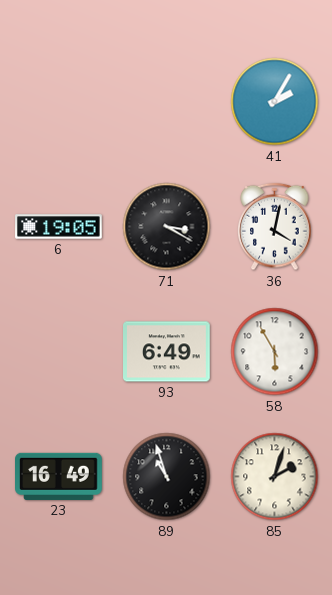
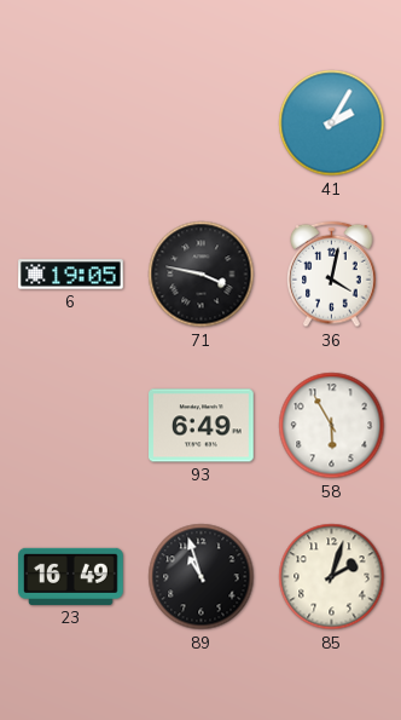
71: 3:20 -> 3:47
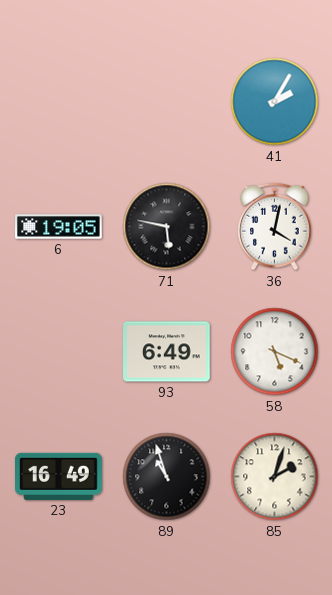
71: 3:47 -> 5:47
58: 5:55 -> 5:19
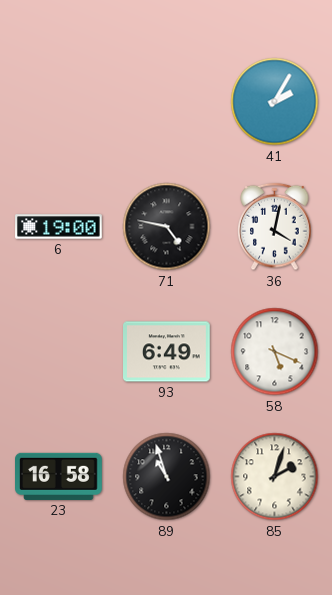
6: 19:05 -> 19:00
71: 5:47 -> 4:47
23: 16:49 -> 16:58
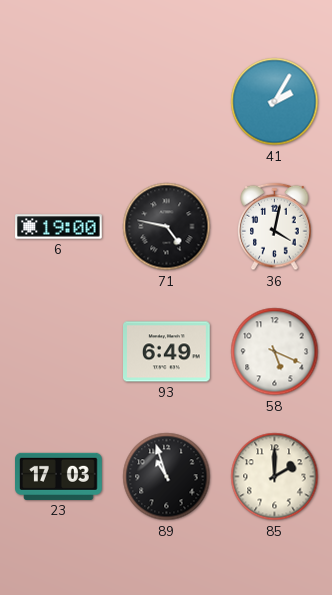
23: 16:58 -> 17:03
85: 2:03 -> 2:00
